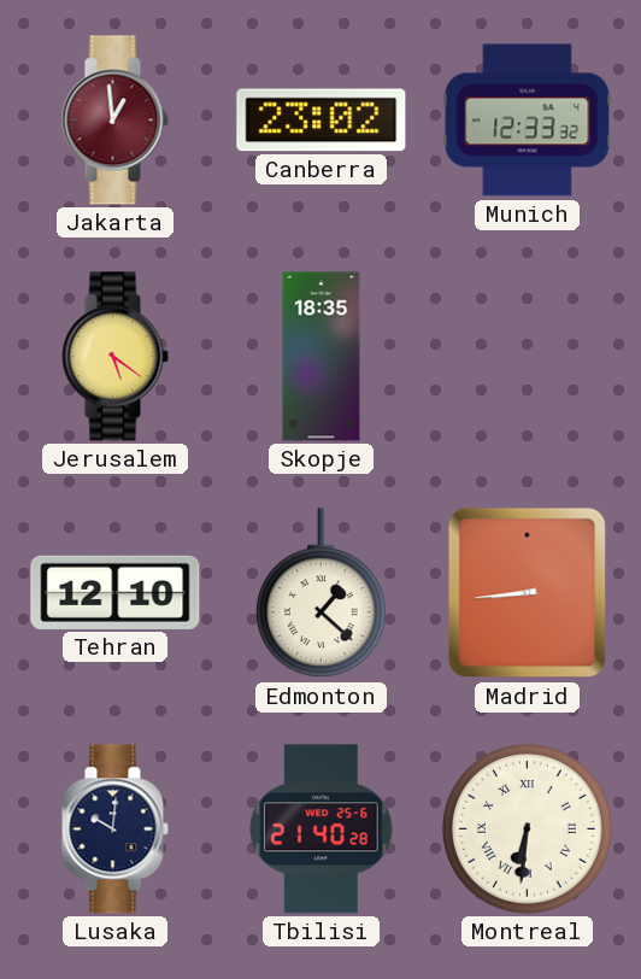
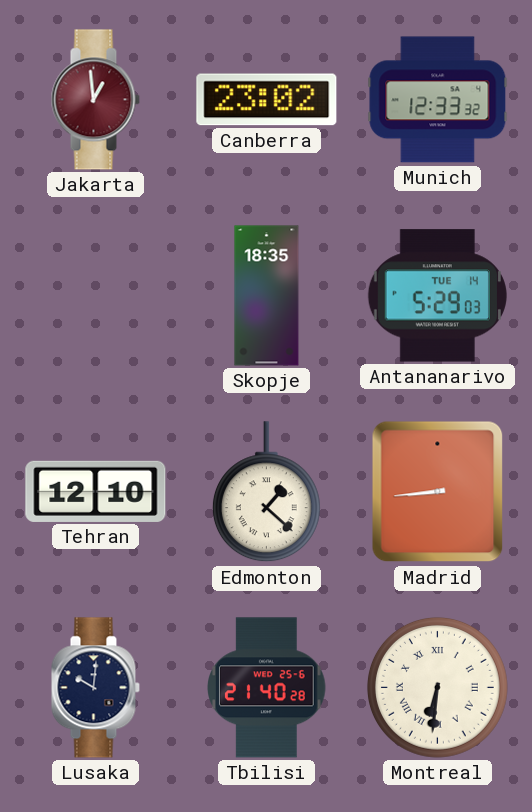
Jerusalem: 5:21 -> none
Antananarivo: none -> 5:29
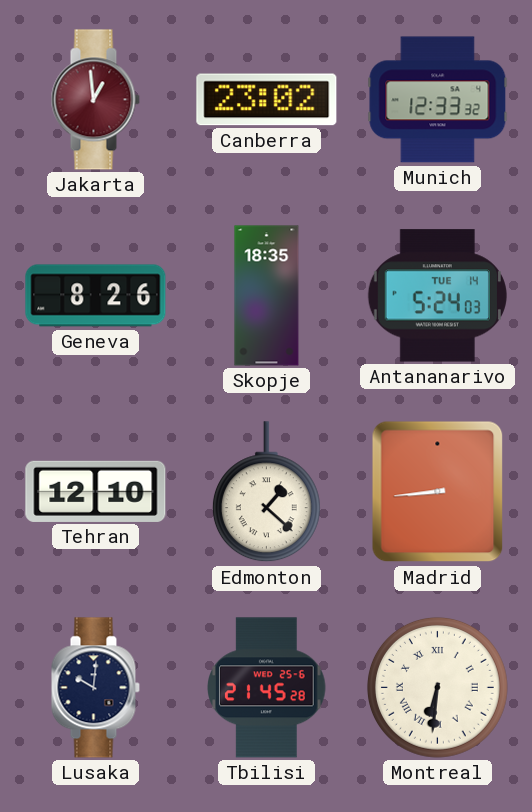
Geneva: none -> 8:26
Antananarivo: 5:29 -> 5:24
Tbilisi: 21:40 -> 21:45
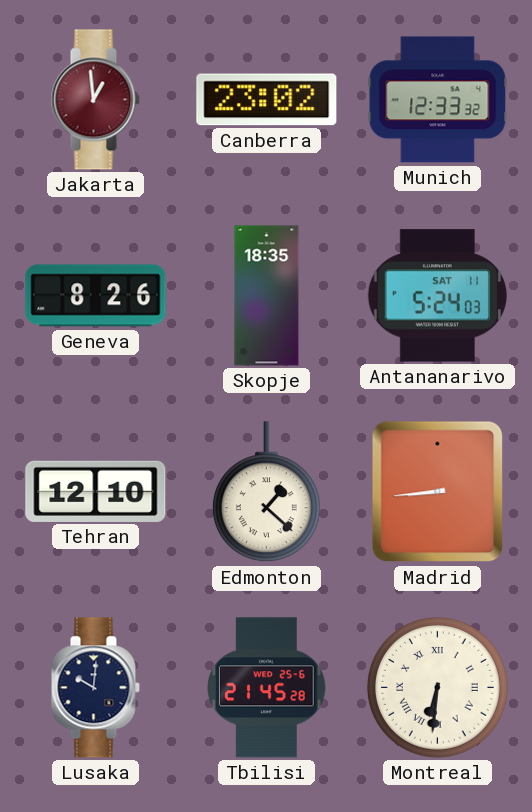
Antananarivo date: TUE 14 -> SAT 11
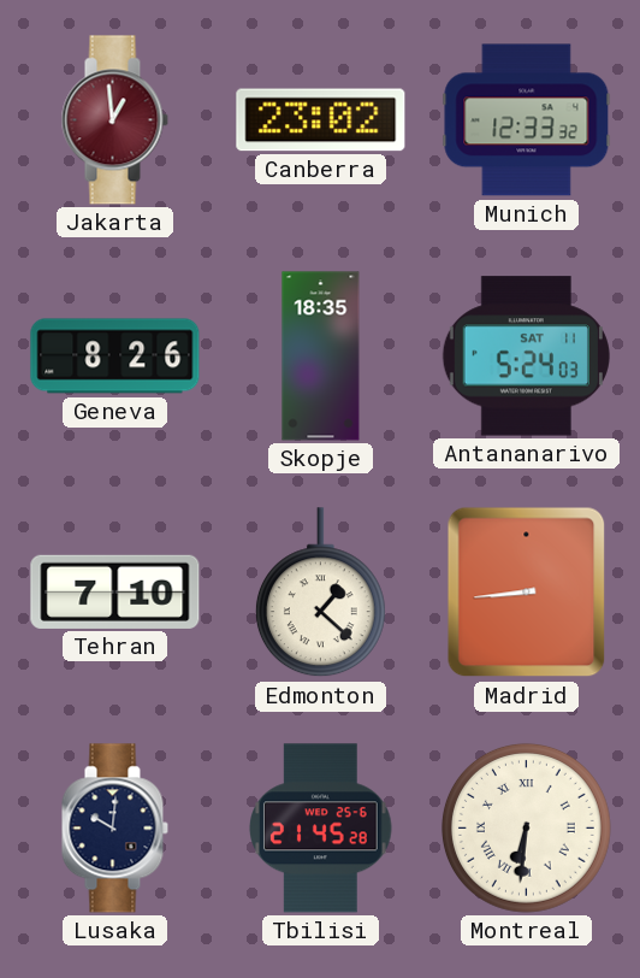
Tehran: 12:10 -> 7:10
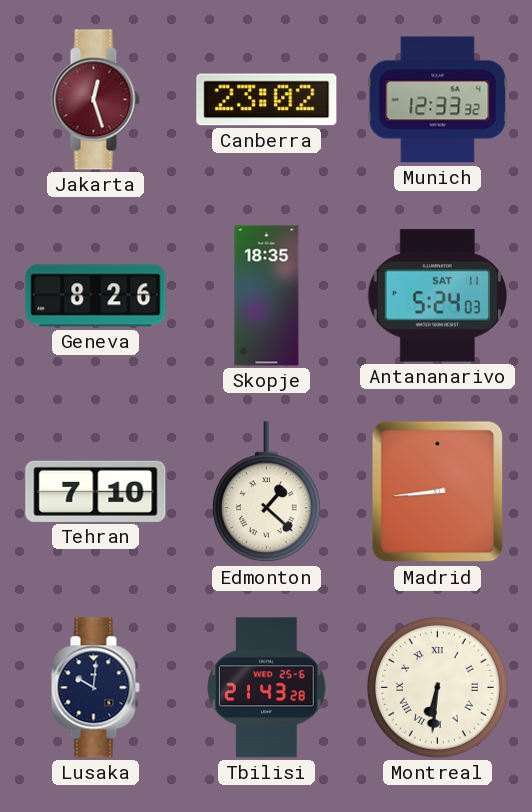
Jakarta: 12:59 -> 12:27
Tbilisi: 21:45 -> 21:43
